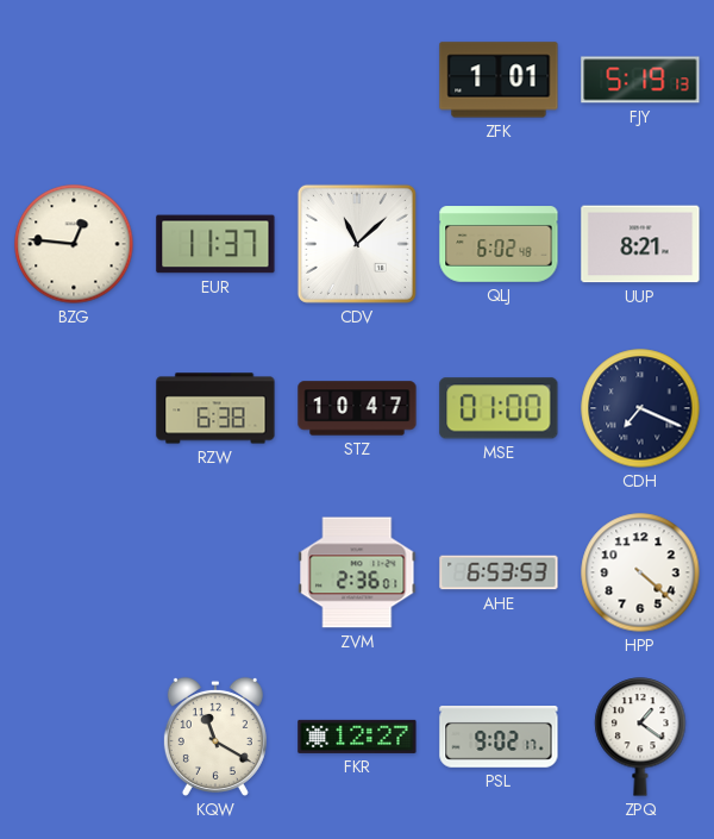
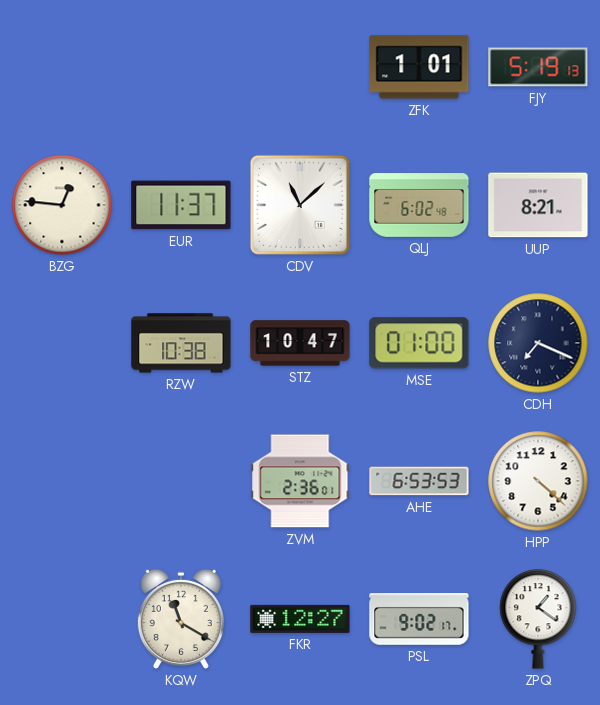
RZW: 6:38 -> 10:38
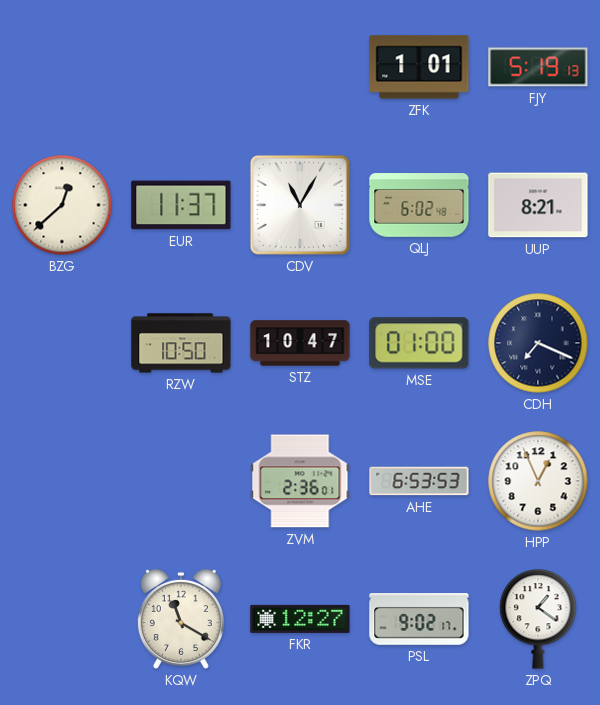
BZG: 12:46 -> 12:38
CDV: 11:08 -> 11:05
RZW: 10:38 -> 10:50
HPP: 4:22 -> 12:56
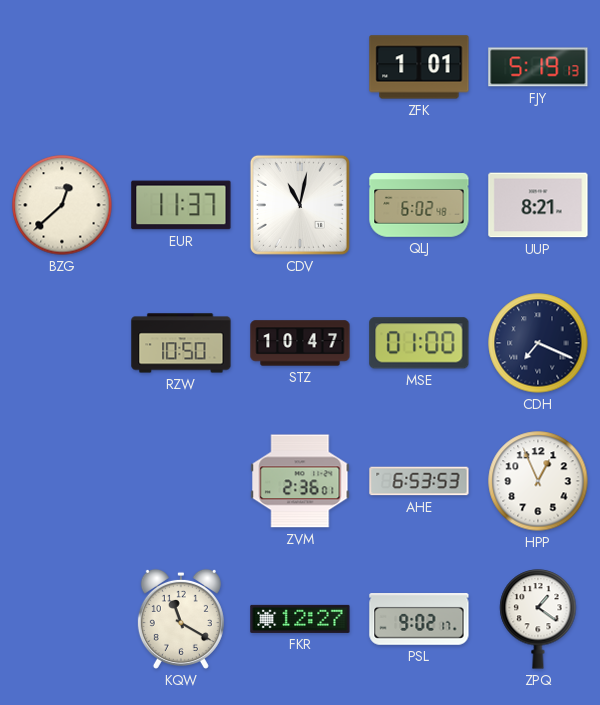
CDV: 11:05 -> 11:02
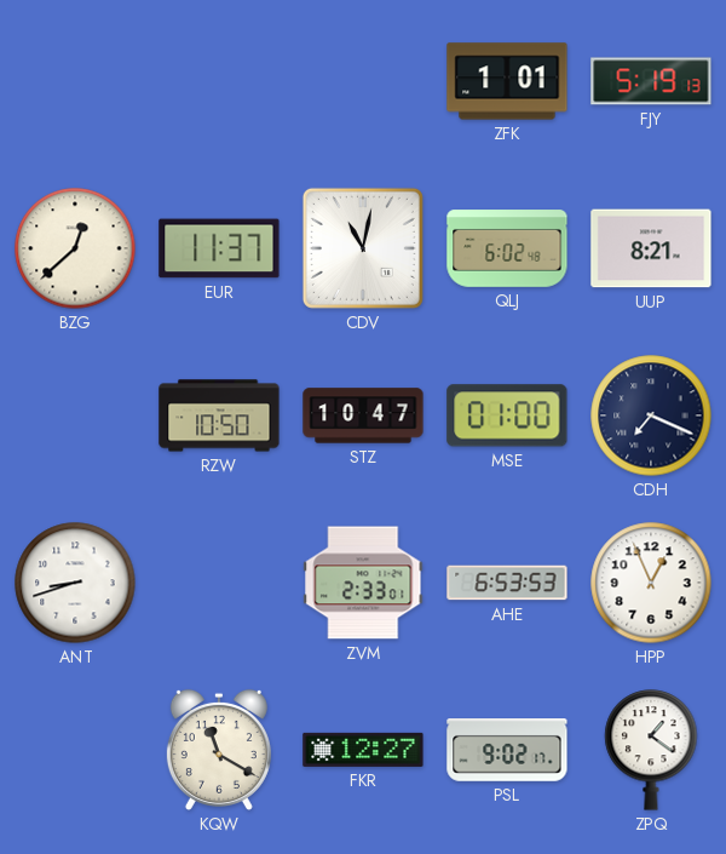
ANT: none -> 8:42
ZVM: 2:36 -> 2:33
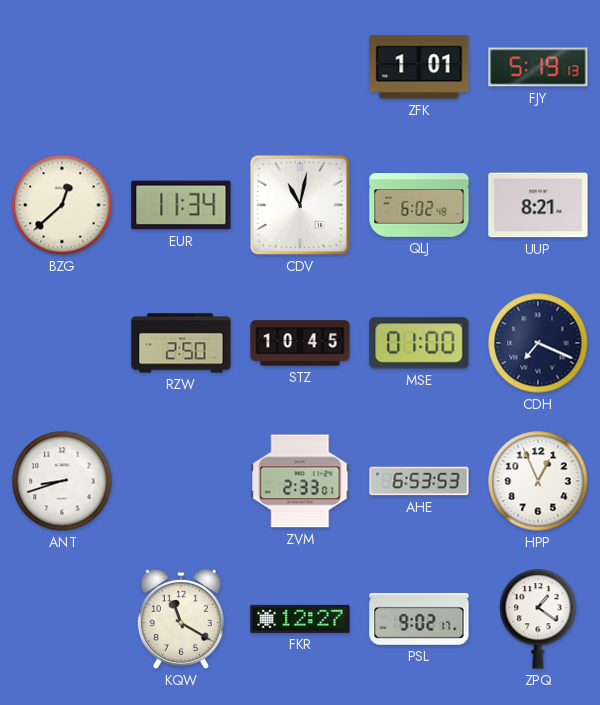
EUR: 11:37 -> 11:34
RZW: 10:50 -> 2:50
STZ: 10:47 -> 10:45
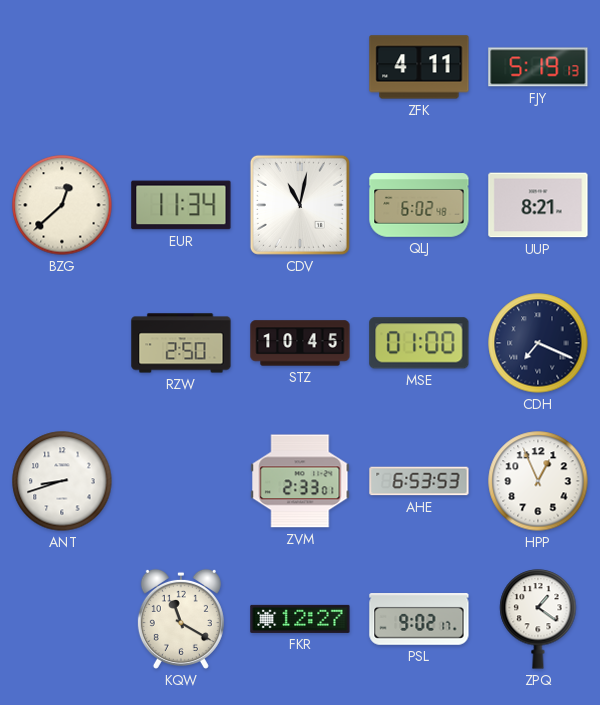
ZFK: 1:01 -> 4:11
